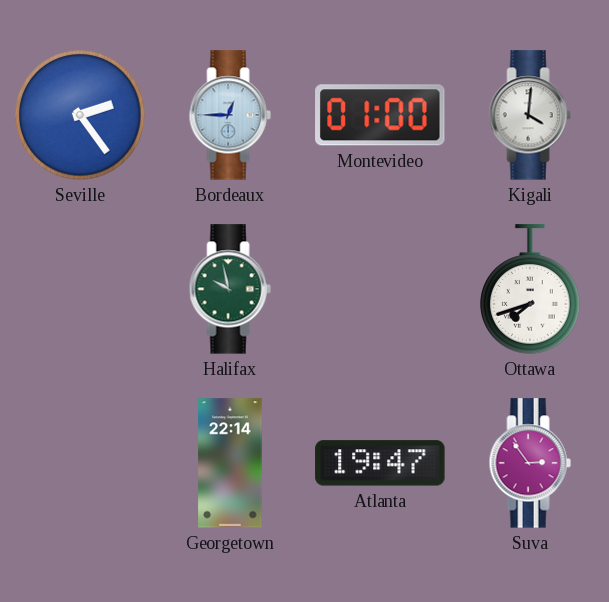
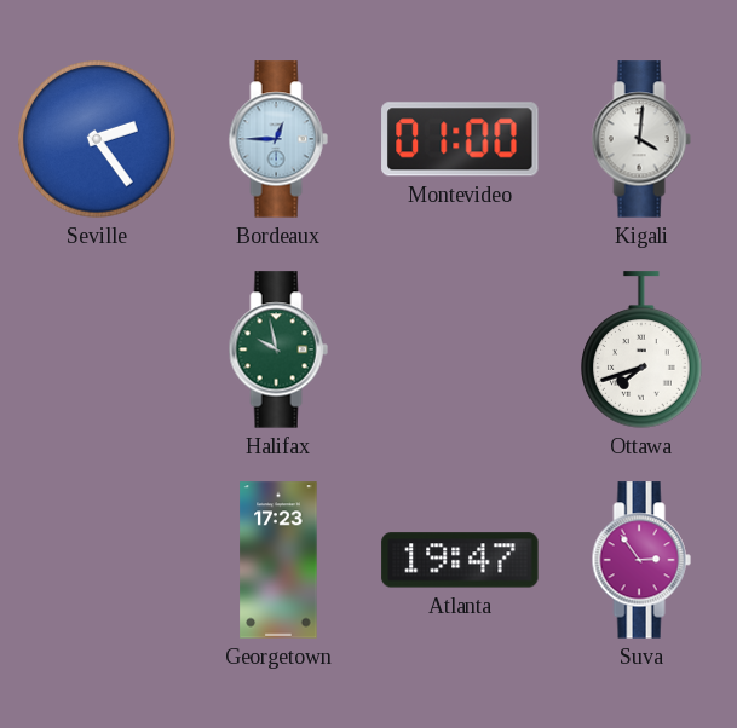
Georgetown: 22:14 -> 17:23
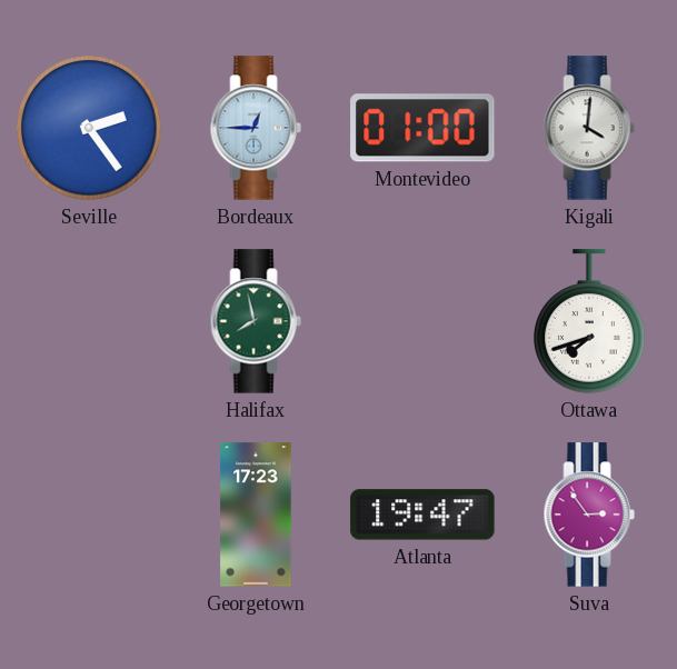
Halifax: 9:58 -> 7:58
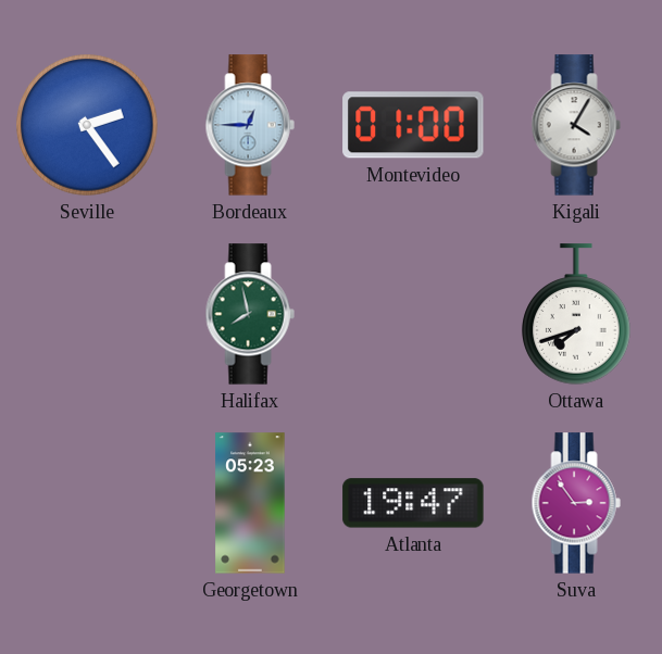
Kigali: 4:01 -> 4:05
Georgetown: 17:23 -> 05:23
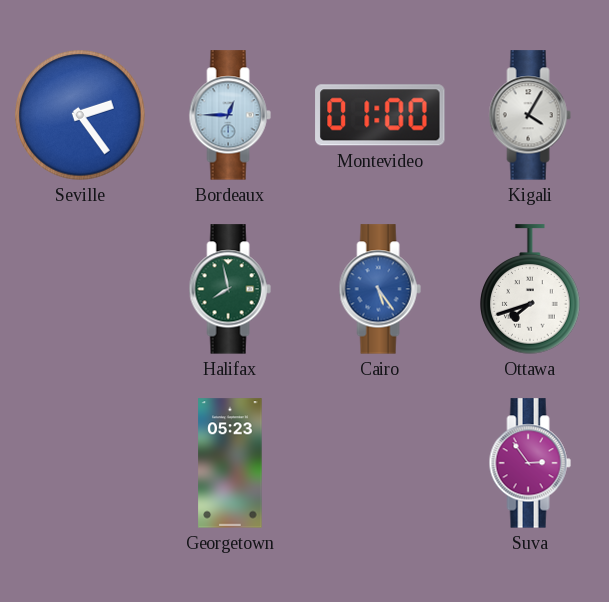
Cairo: none -> 5:24
Atlanta: 19:47 -> none
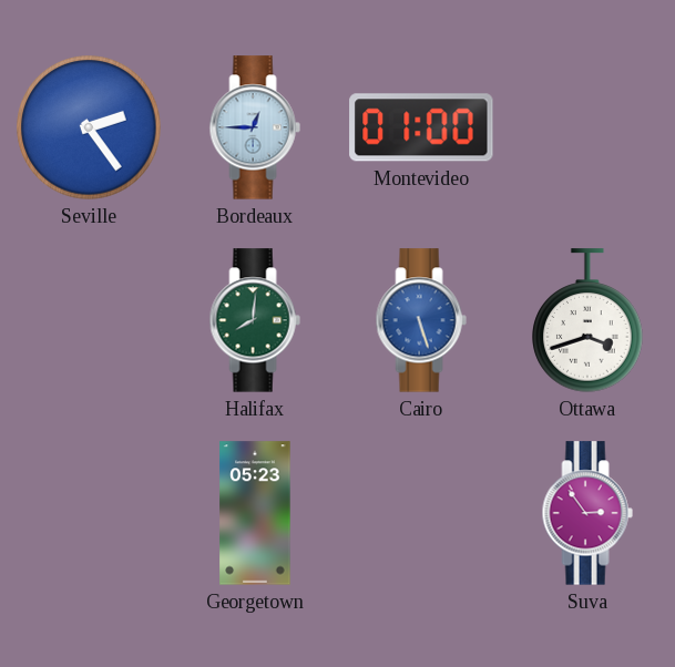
Kigali: 4:05 -> none
Halifax: 7:58 -> 8:01
Cairo: 5:24 -> 5:27
Ottawa: 7:42 -> 3:42
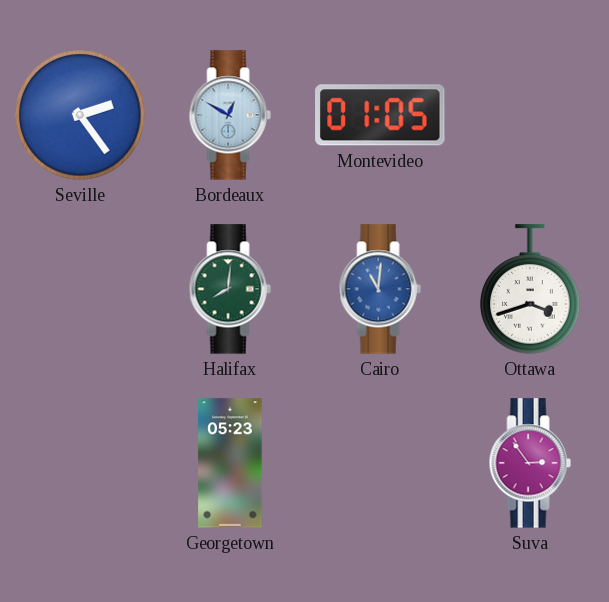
Bordeaux: 12:45 -> 12:50
Montevideo: 01:00 -> 01:05
Cairo: 5:27 -> 11:01
